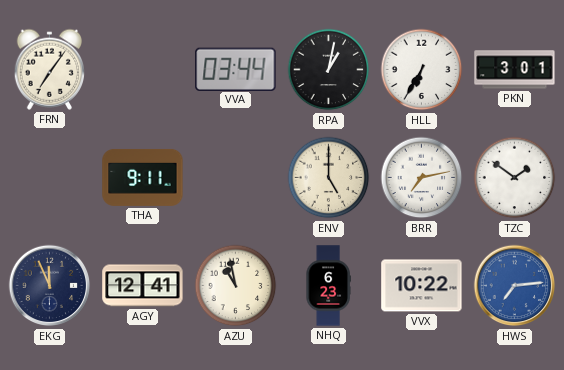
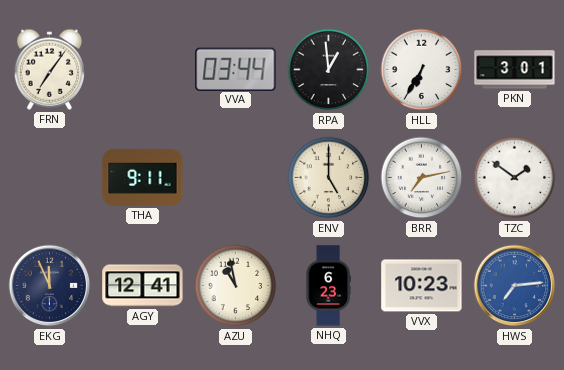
RPA: 1:02 -> 12:59
VVX: 10:22 -> 10:23
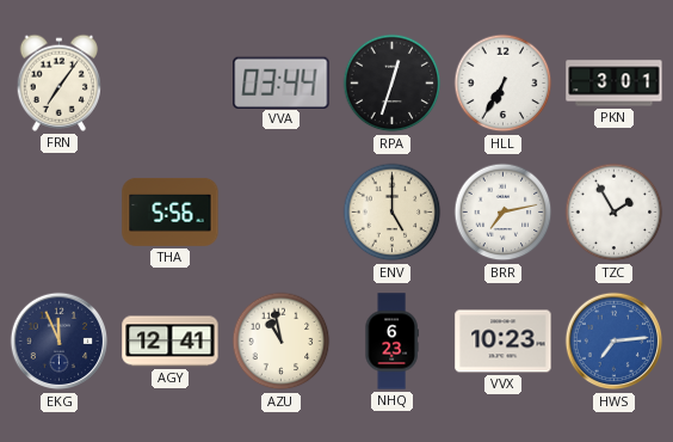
RPA: 12:59 -> 12:33
THA: 9:11 -> 5:56
TZC: 1:51 -> 1:55
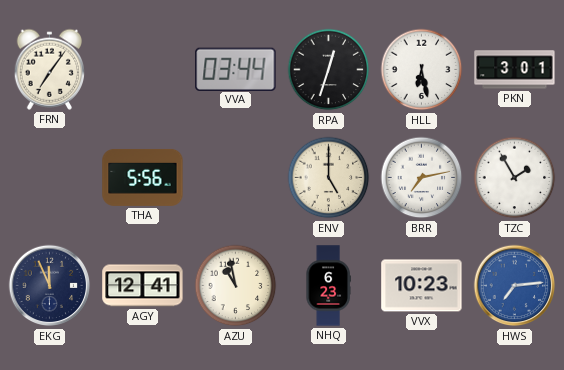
HLL: 6:35 -> 6:28
